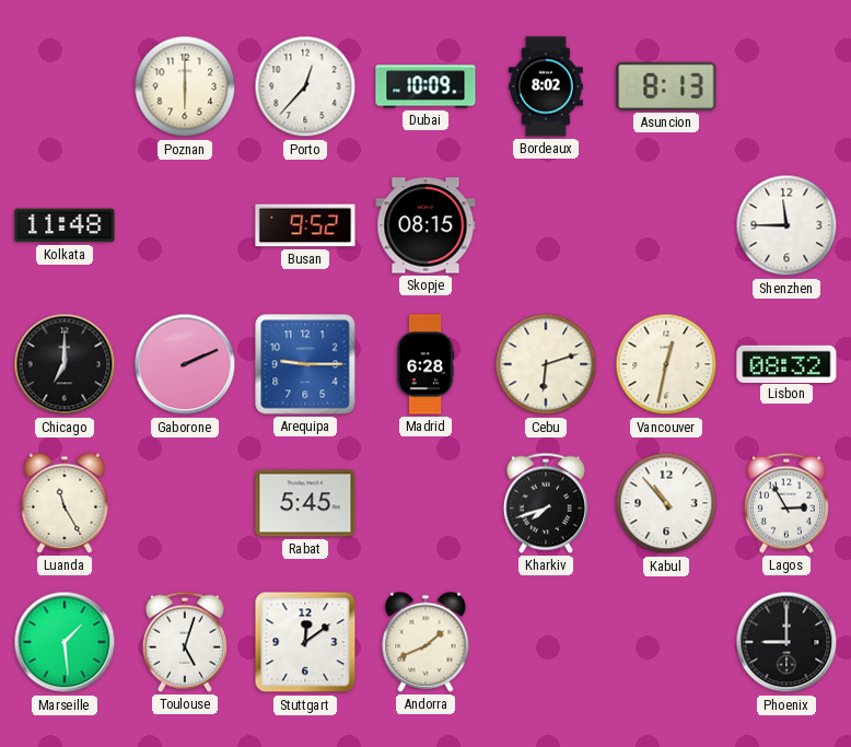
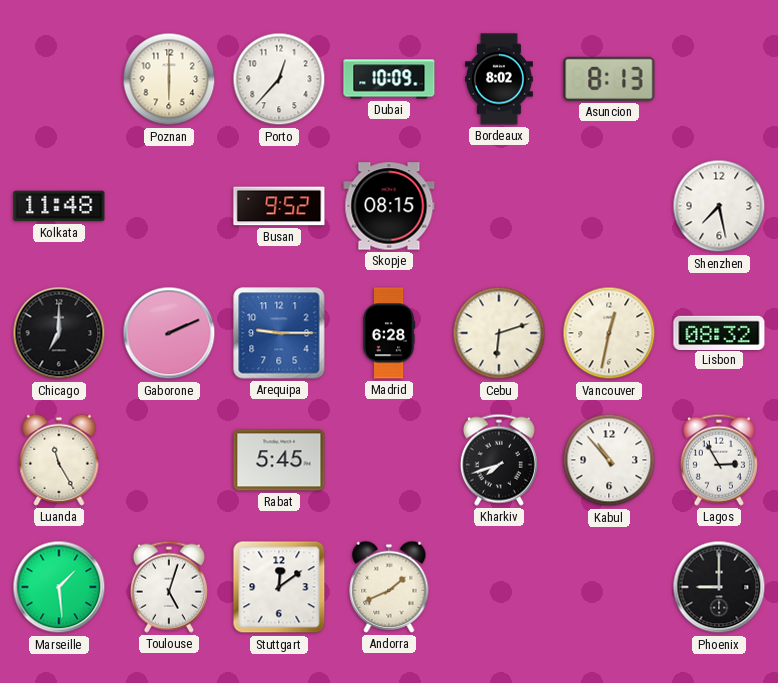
Shenzhen: 11:45 -> 7:28
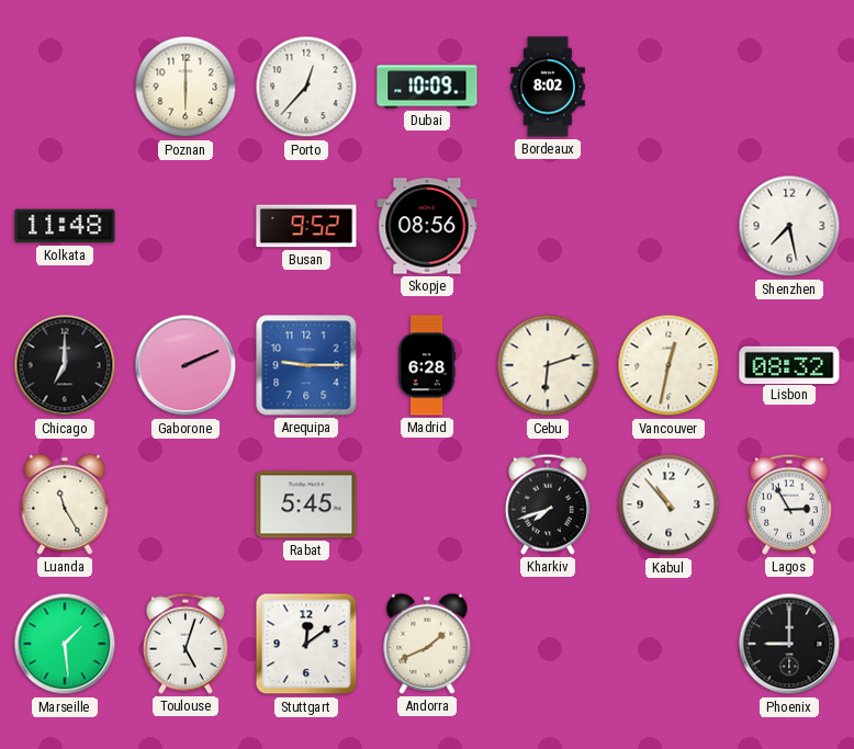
Asuncion: 8:13 -> none
Skopje: 08:15 -> 08:56
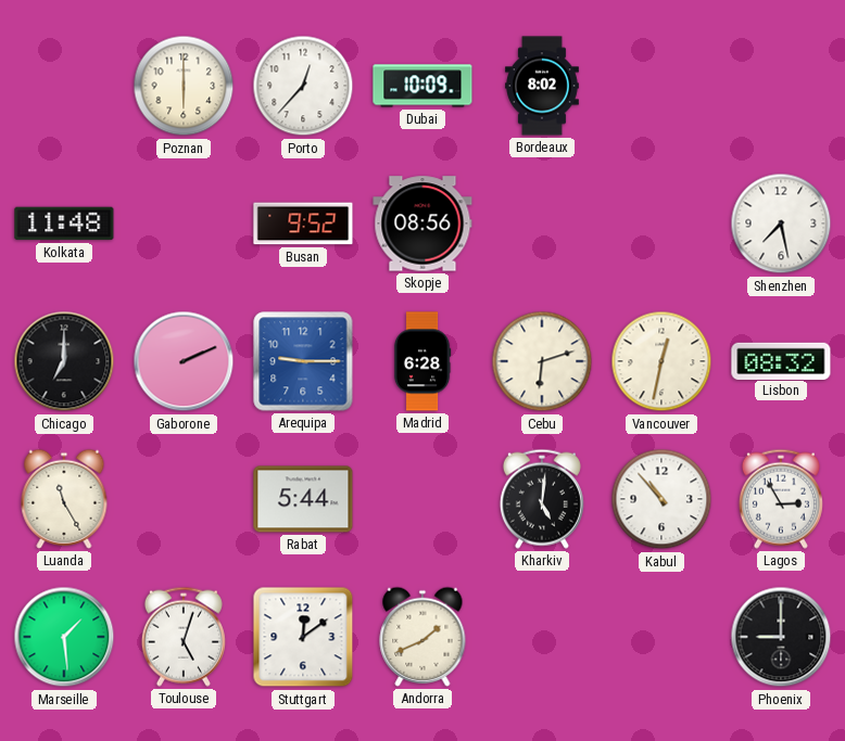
Rabat: 5:45 -> 5:44
Kharkiv: 7:42 -> 5:01
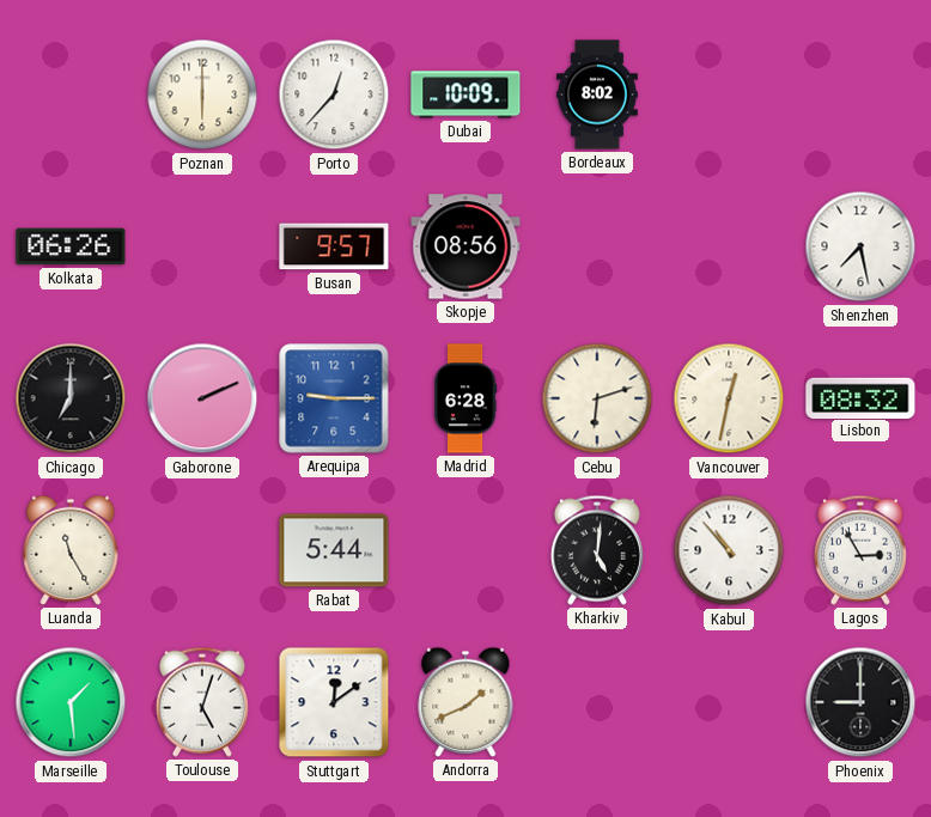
Kolkata: 11:48 -> 06:26
Busan: 9:52 -> 9:57
